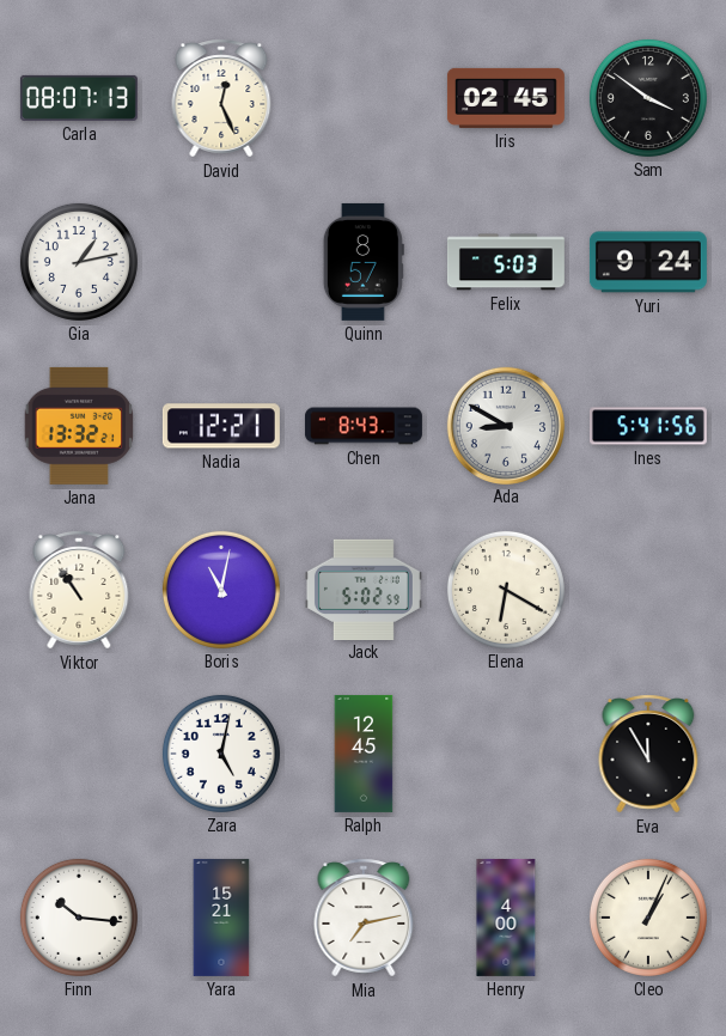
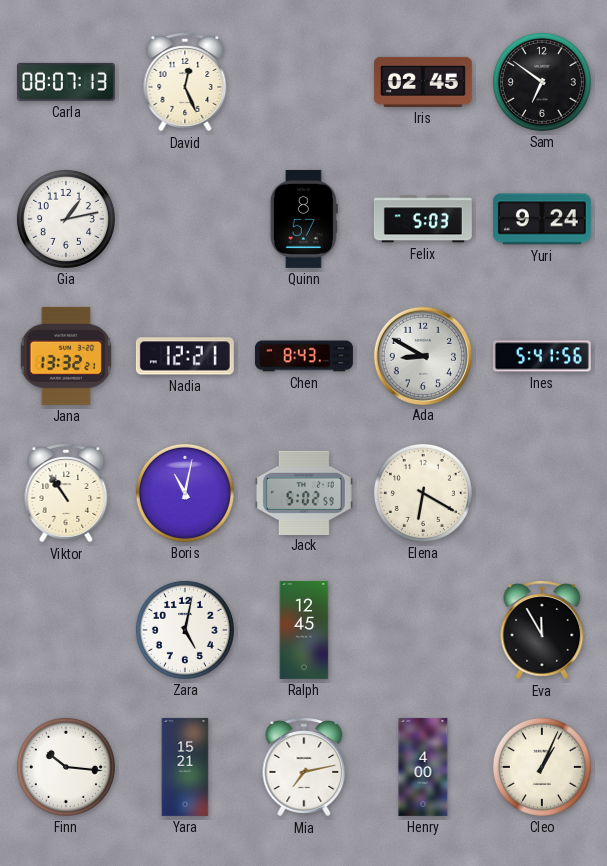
Sam: 3:51 -> 6:51
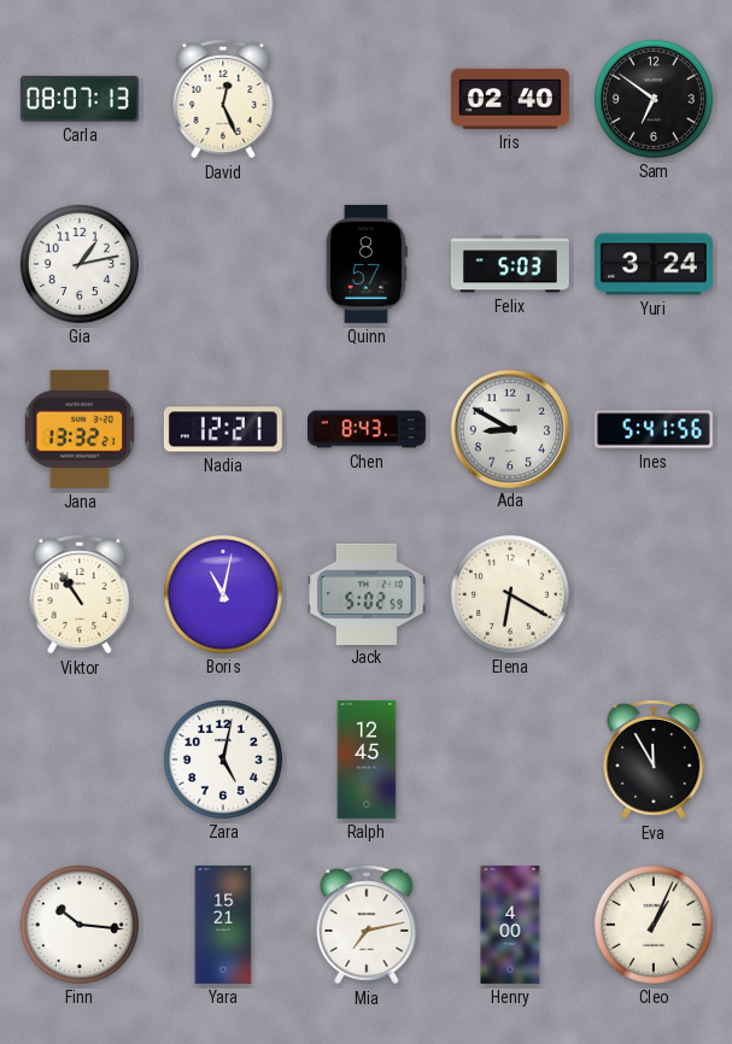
Iris: 02:45 -> 02:40
Yuri: 9:24 -> 3:24
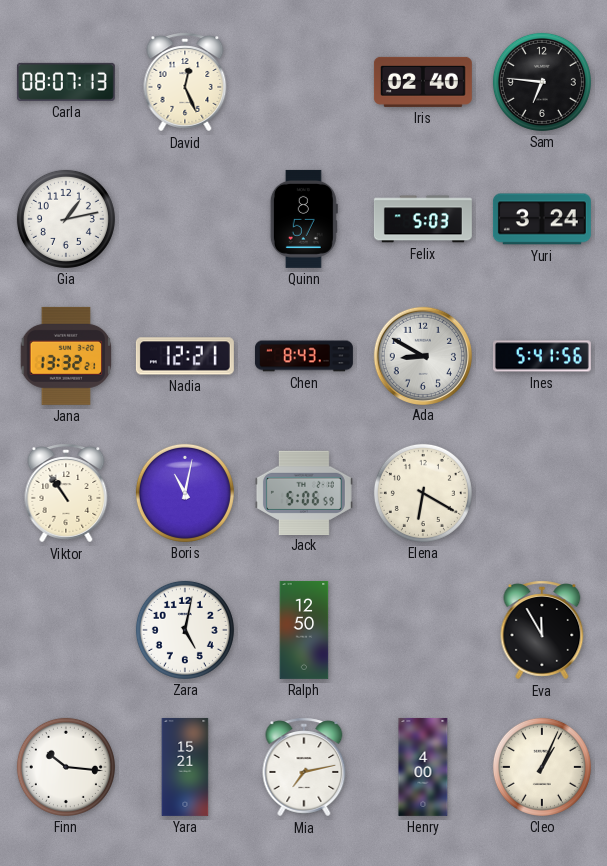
Sam: 6:51 -> 6:46
Jack: 5:02 -> 5:06
Ralph: 12:45 -> 12:50
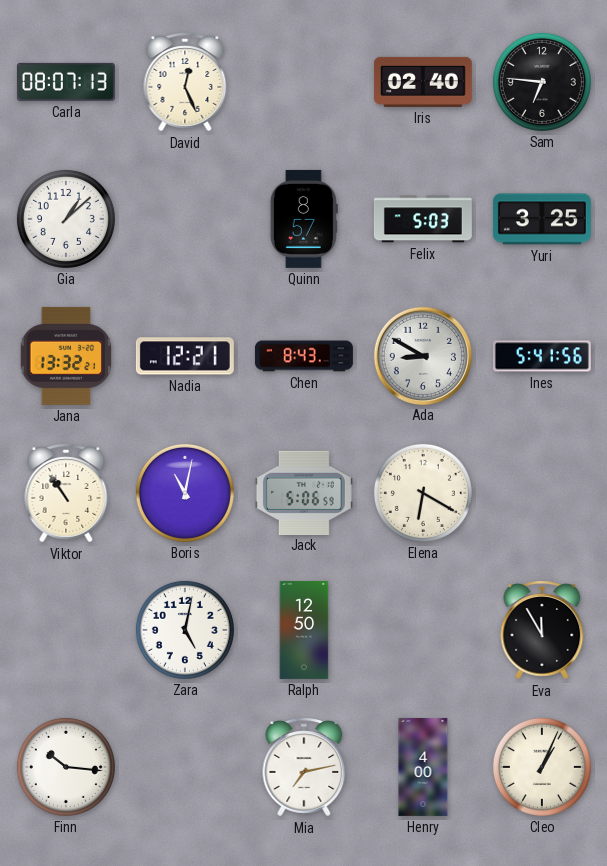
Gia: 1:13 -> 1:08
Yuri: 3:24 -> 3:25
Yara: 15:21 -> none
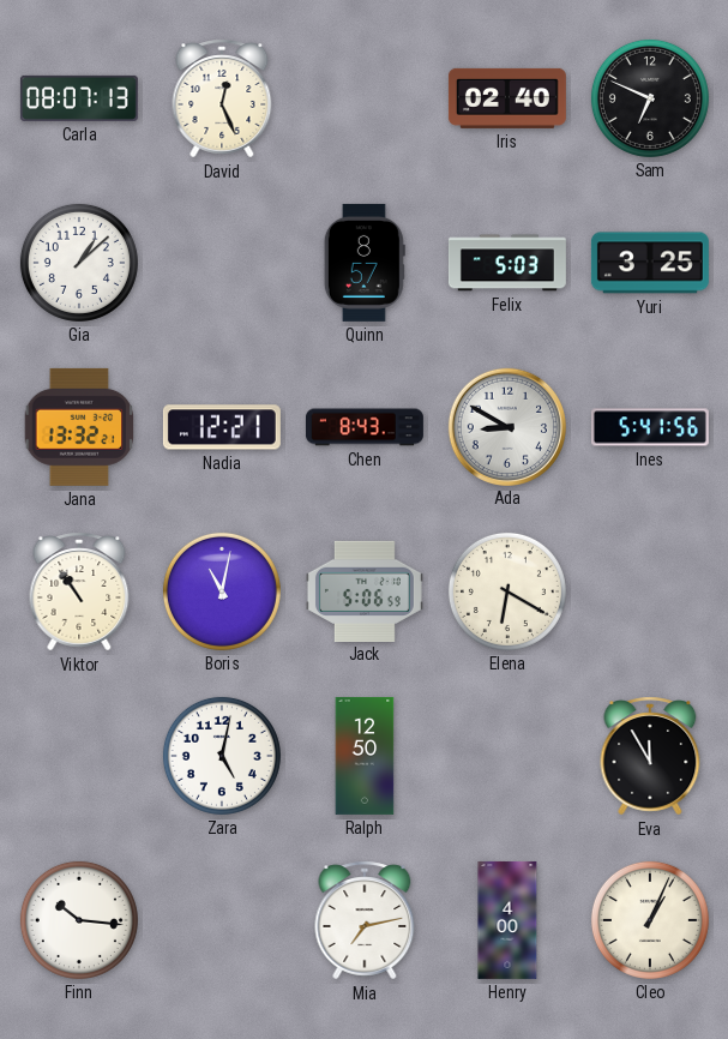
Sam: 6:46 -> 6:49
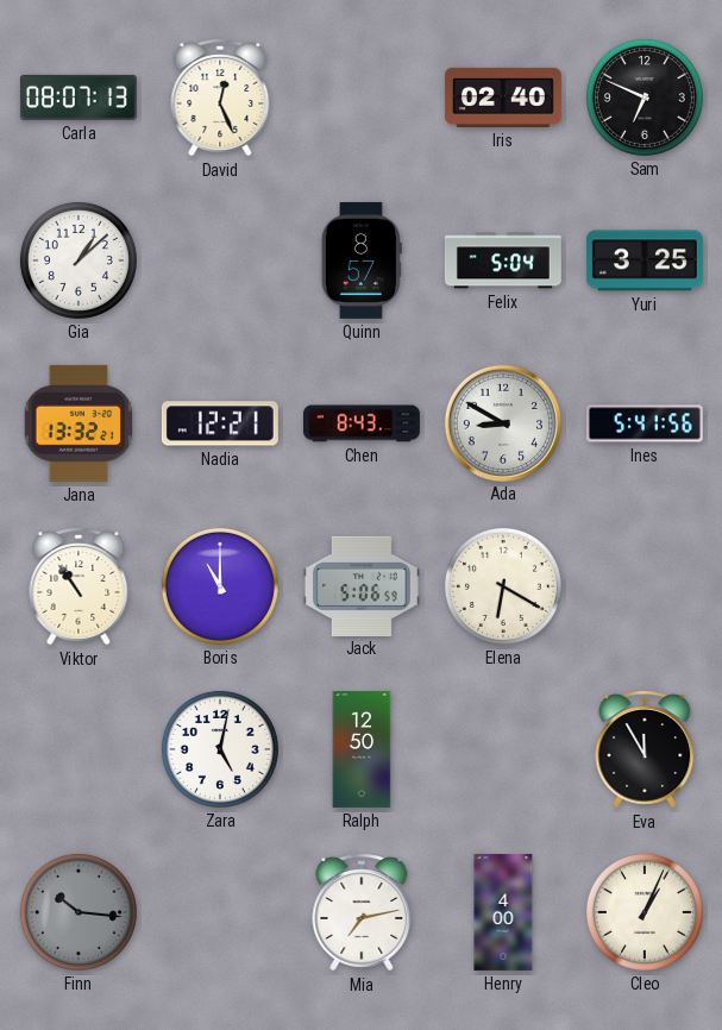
Felix: 5:03 -> 5:04
Boris: 11:02 -> 11:00
Finn dial: white -> grey
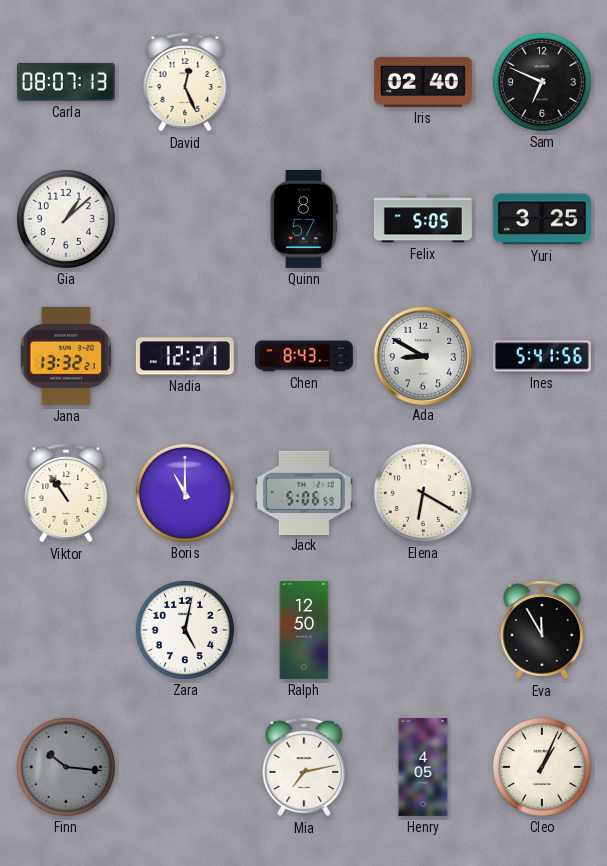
Felix: 5:04 -> 5:05
Henry: 4:00 -> 4:05
